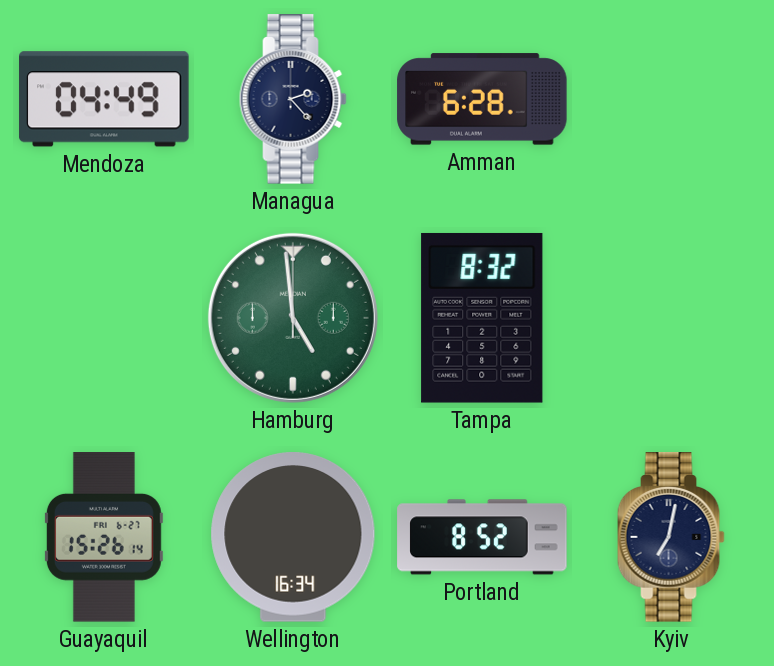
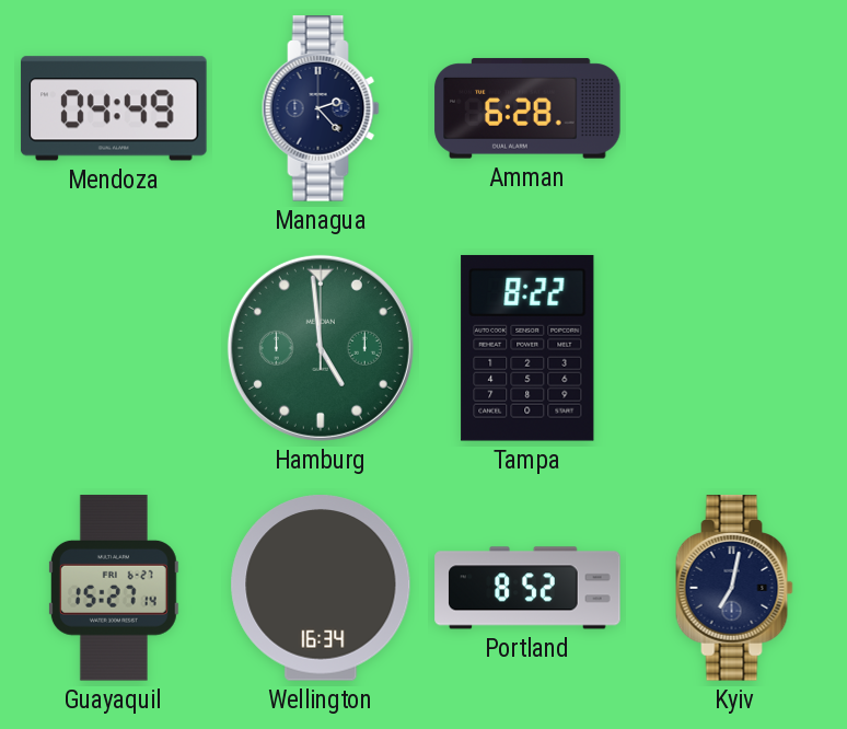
Tampa: 8:32 -> 8:22
Guayaquil: 15:26 -> 15:27
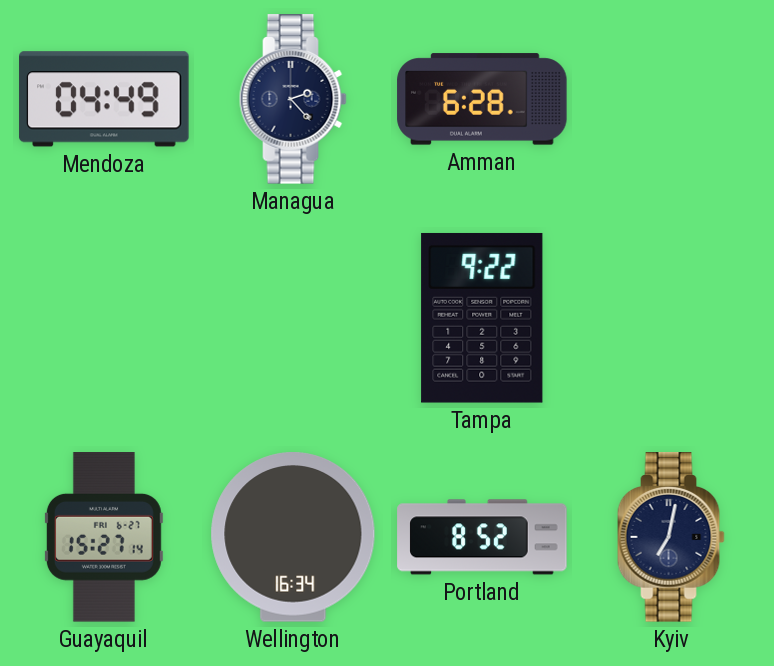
Hamburg: 4:59 -> none
Tampa: 8:22 -> 9:22
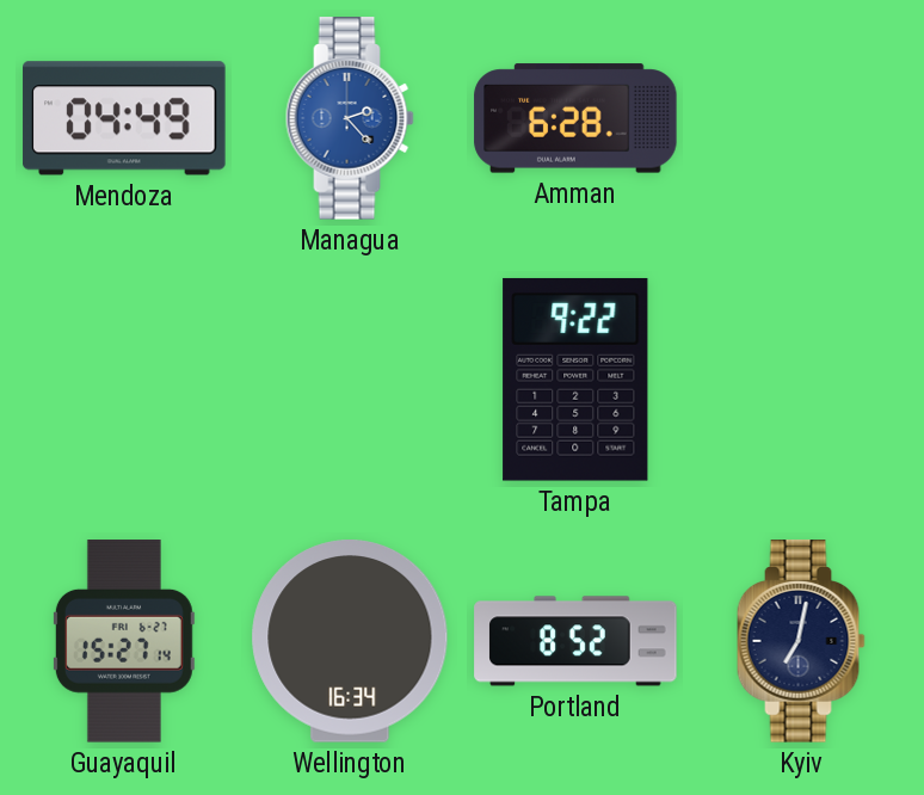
Managua dial: navy -> blue
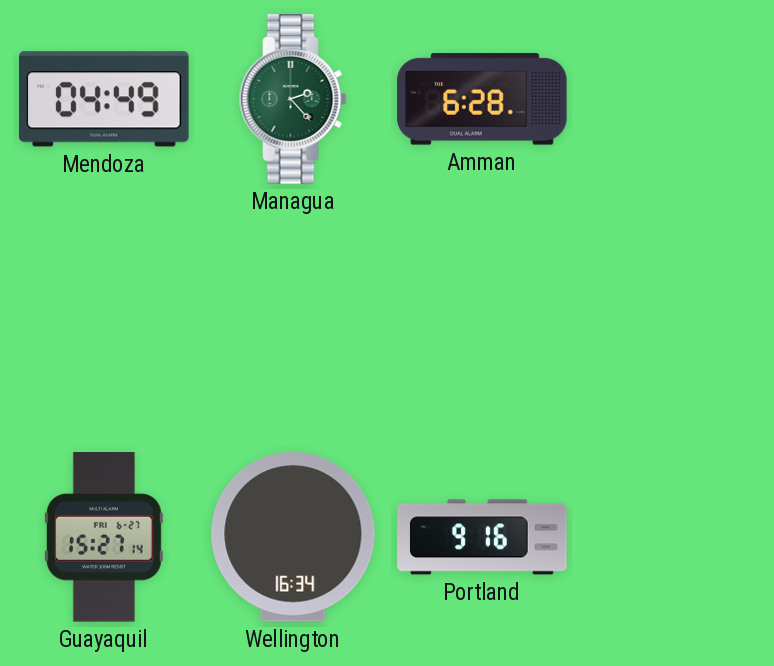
Managua dial: blue -> green
Tampa: 9:22 -> none
Portland: 8:52 -> 9:16
Kyiv: 7:02 -> none
